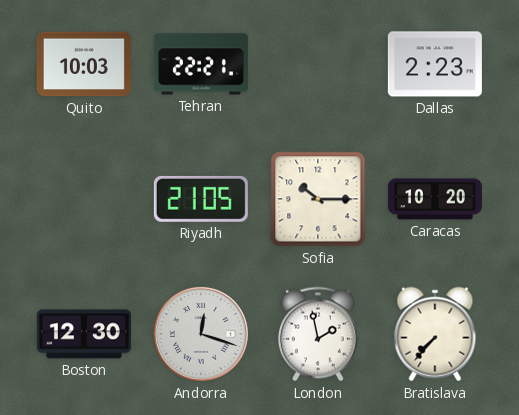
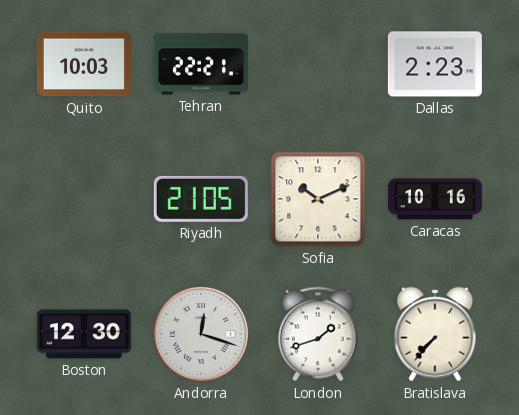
Sofia: 10:15 -> 10:11
Caracas: 10:20 -> 10:16
London: 1:58 -> 1:42
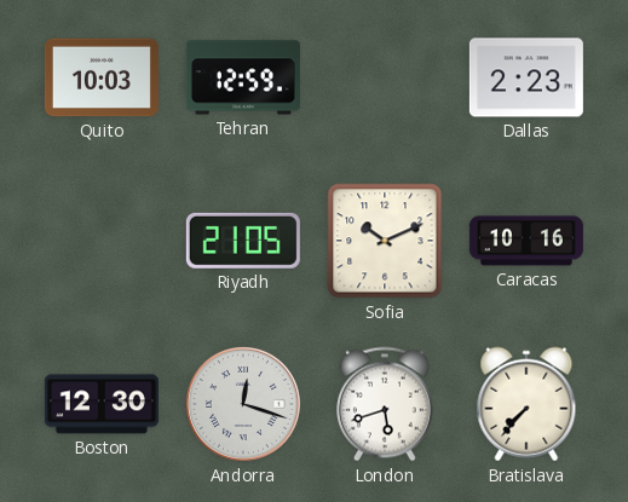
Tehran: 22:21 -> 12:59
London: 1:42 -> 5:42
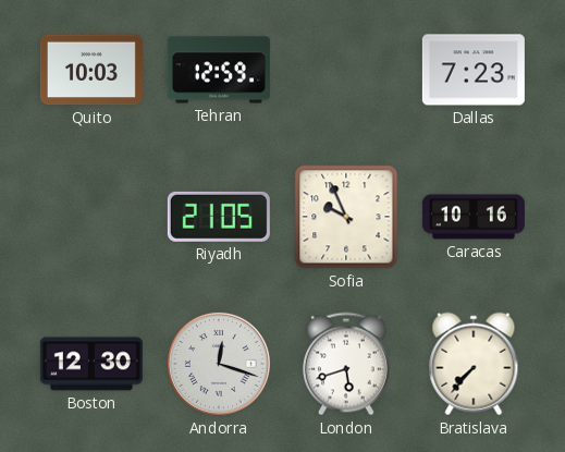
Dallas: 2:23 -> 7:23
Sofia: 10:11 -> 9:56
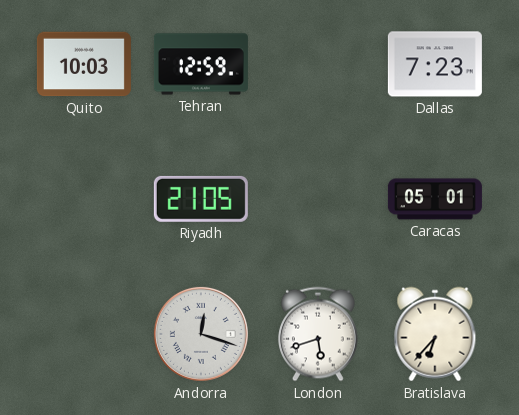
Sofia: 9:56 -> none
Caracas: 10:16 -> 05:01
Boston: 12:30 -> none
Bratislava: 7:37 -> 6:37
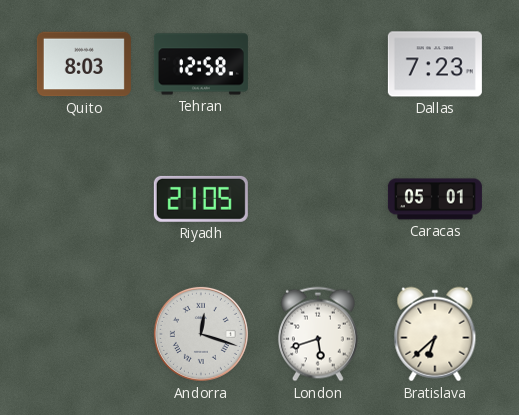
Quito: 10:03 -> 8:03
Tehran: 12:59 -> 12:58
Bratislava: 6:37 -> 6:38
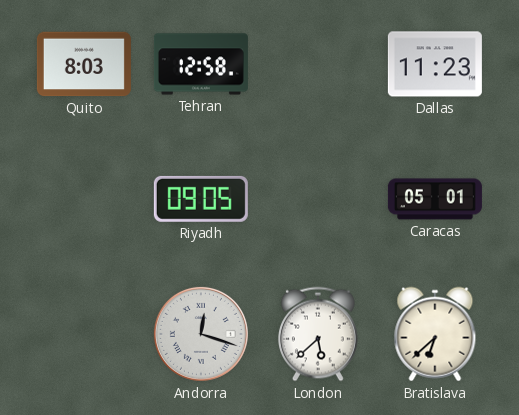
Dallas: 7:23 -> 11:23
Riyadh: 21:05 -> 09:05
London: 5:42 -> 5:38
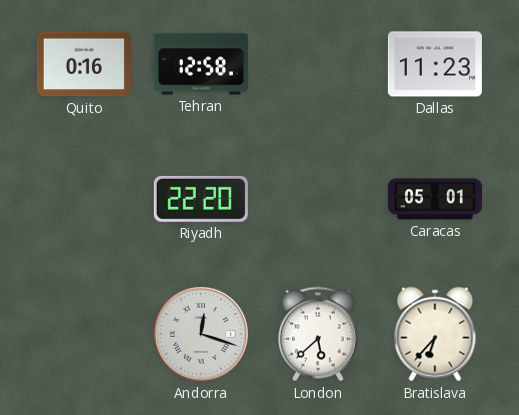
Quito: 8:03 -> 0:16
Riyadh: 09:05 -> 22:20
Bratislava: 6:38 -> 6:37
